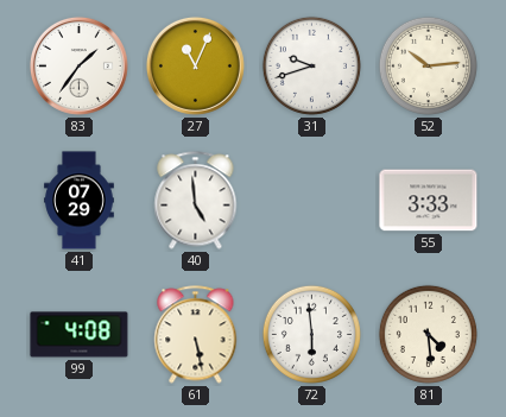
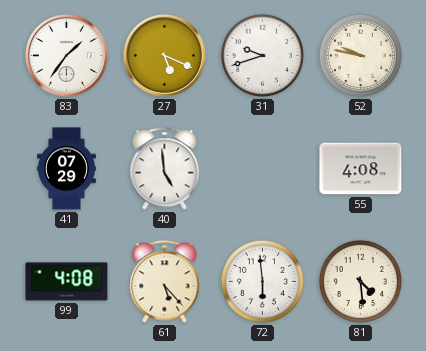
27: 11:04 -> 5:19
52: 10:14 -> 9:47
55: 3:33 -> 4:08
61: 5:28 -> 5:23
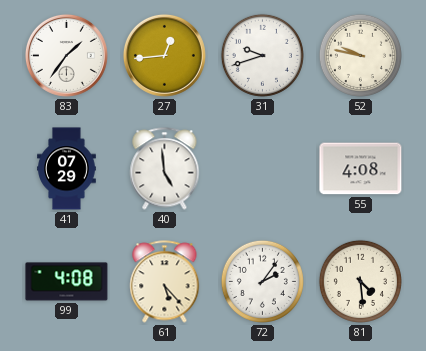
27: 5:19 -> 12:44
72: 5:59 -> 2:06
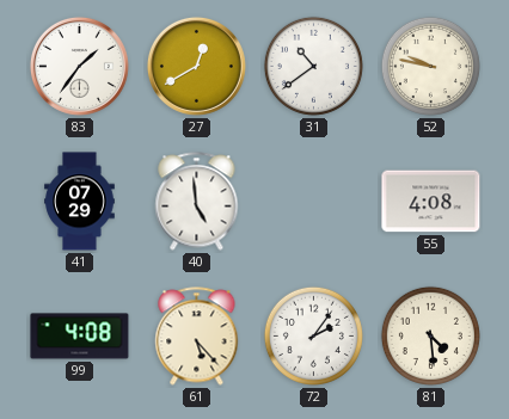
27: 12:44 -> 12:40
31: 9:42 -> 10:39
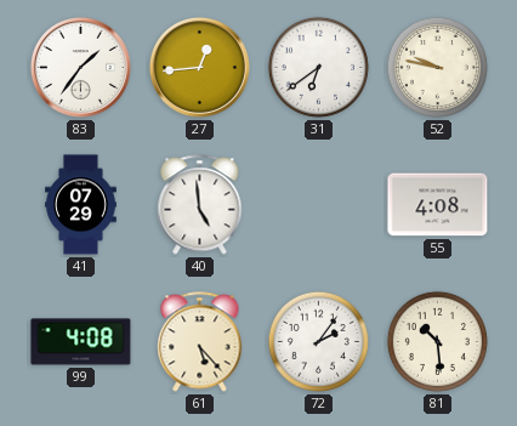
27: 12:40 -> 12:44
31: 10:39 -> 6:39
81: 4:29 -> 10:29
